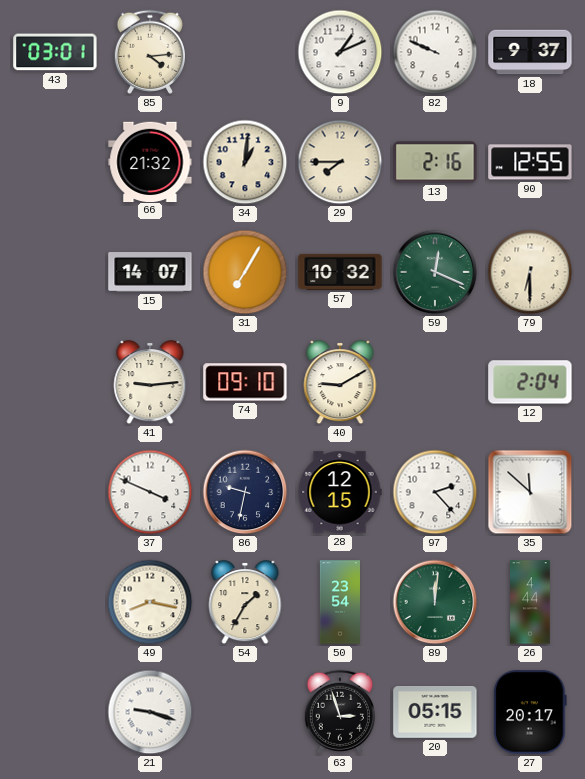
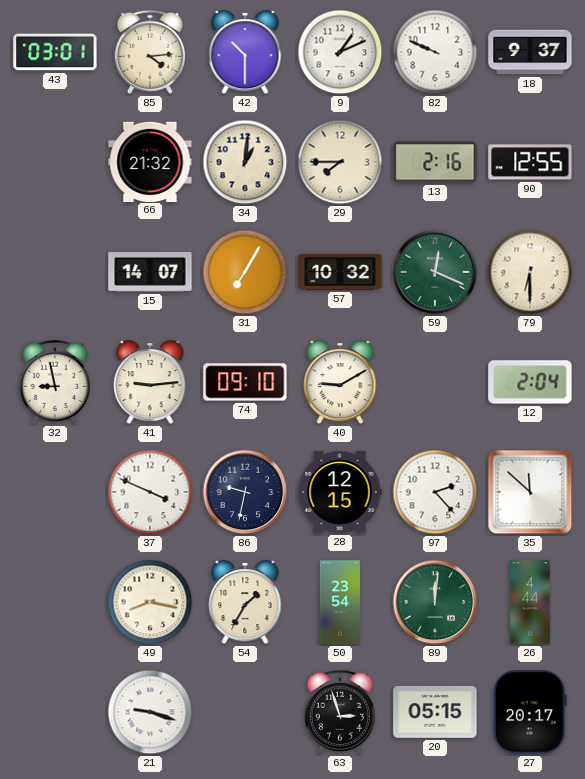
42: none -> 10:30
32: none -> 8:58
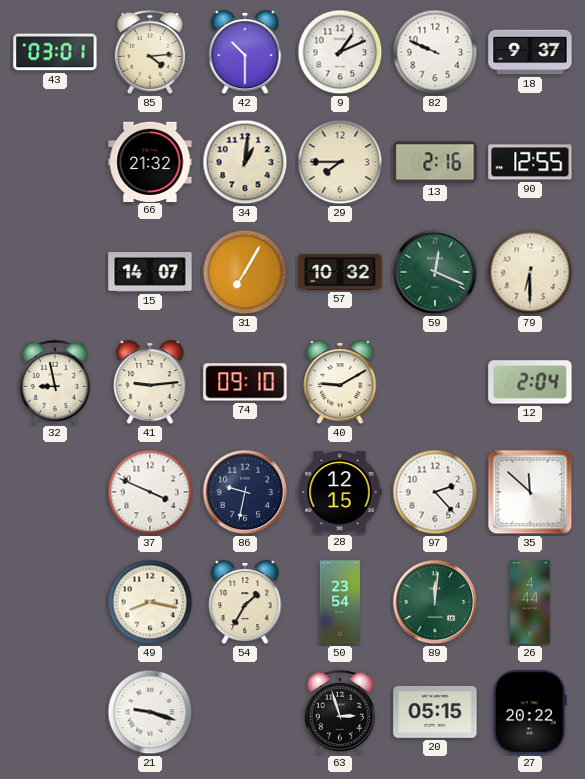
27: 20:17 -> 20:22
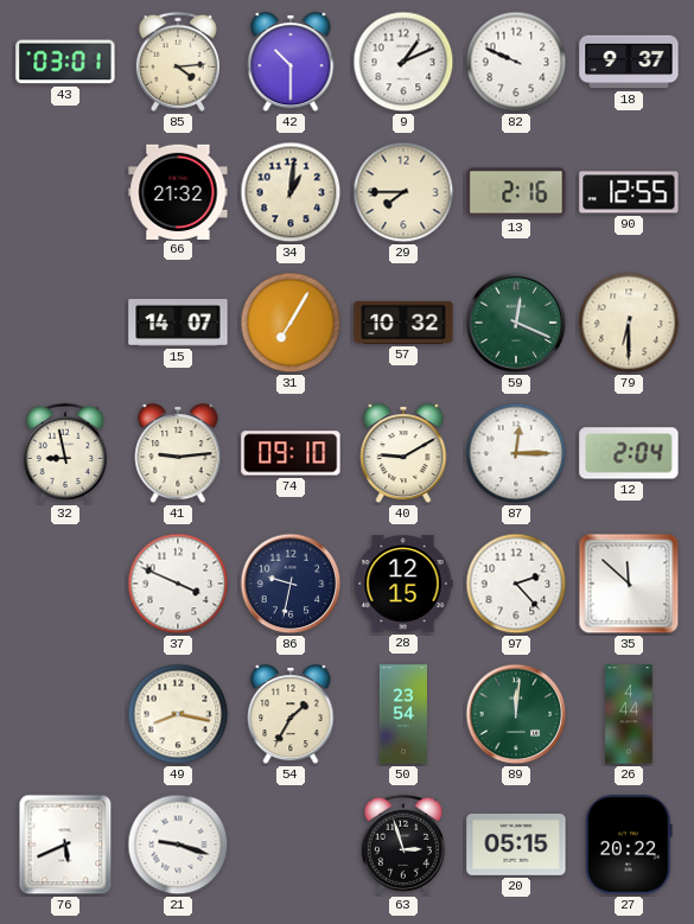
87: none -> 12:15
76: none -> 5:41
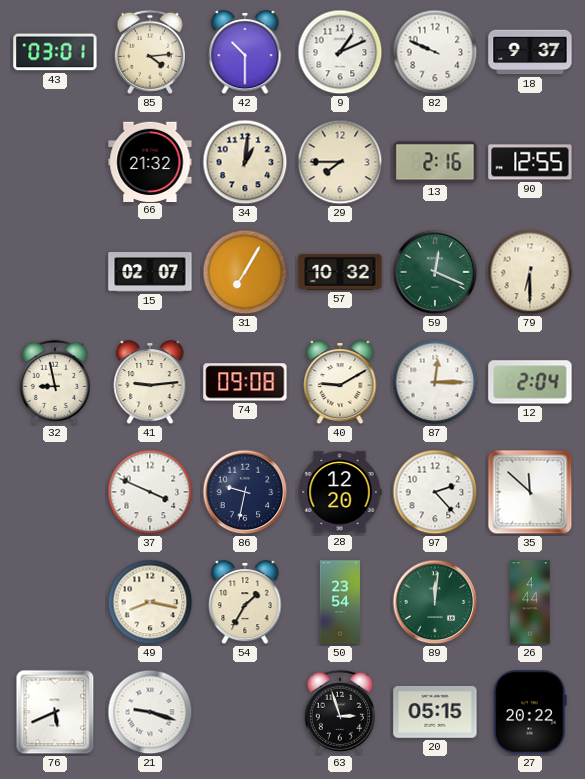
15: 14:07 -> 02:07
74: 09:10 -> 09:08
28: 12:15 -> 12:20
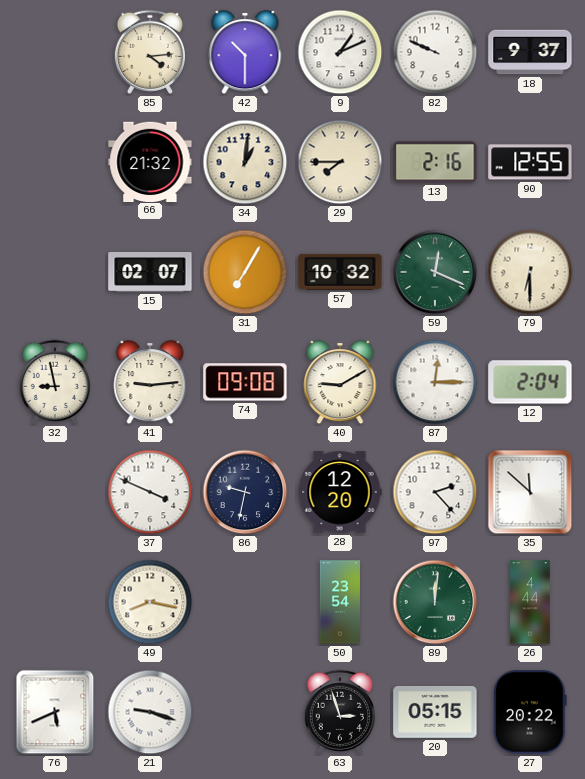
43: 03:01 -> none
54: 1:35 -> none
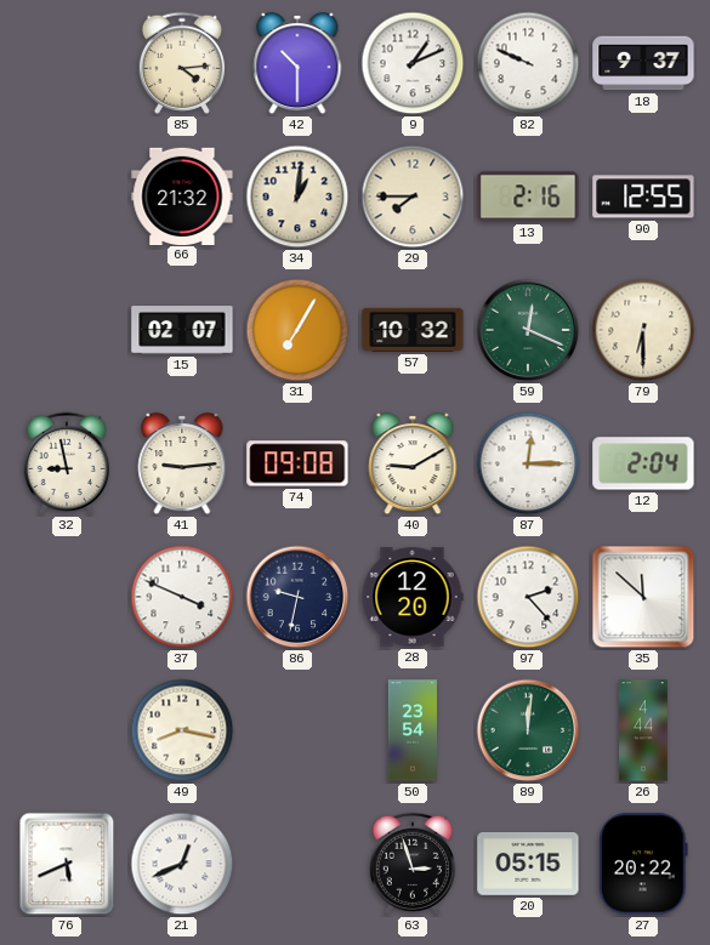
21: 9:18 -> 12:41
